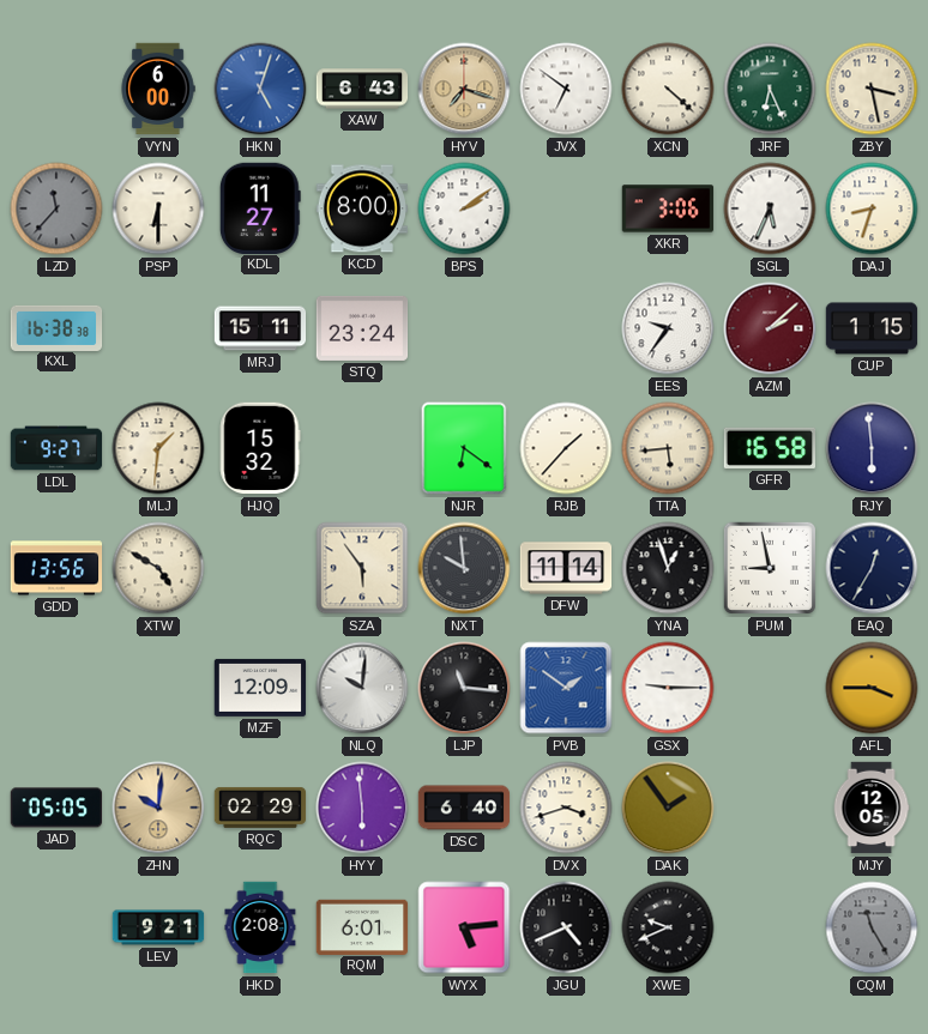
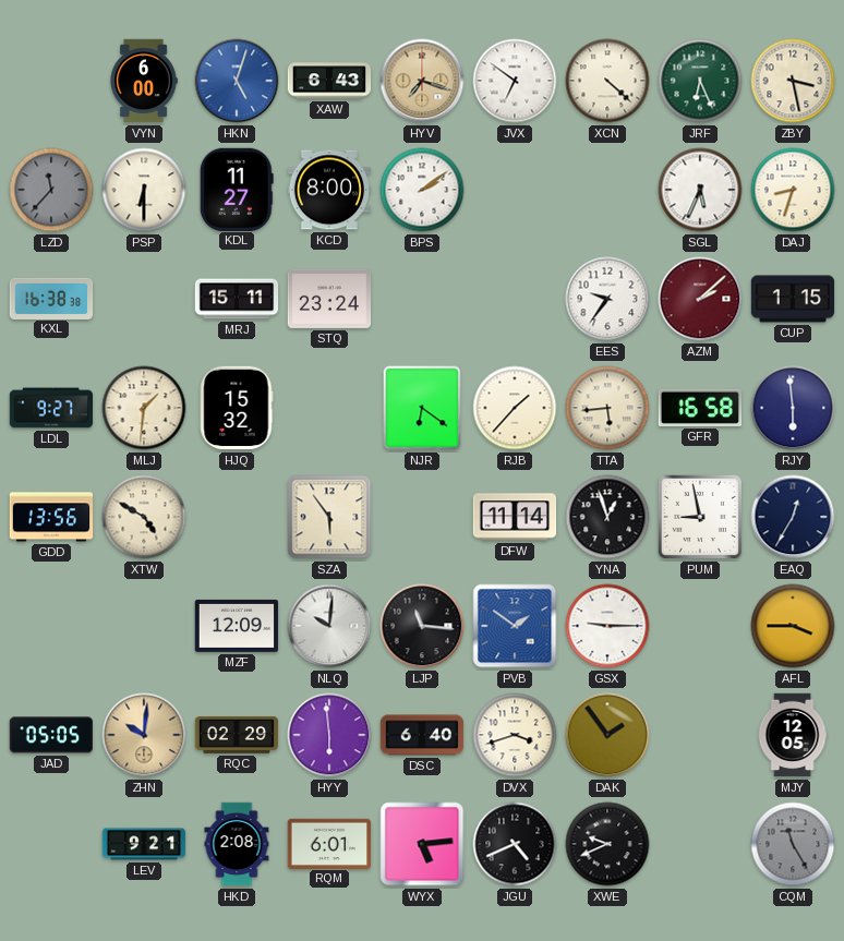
XKR: 3:06 -> none
NXT: 9:59 -> none
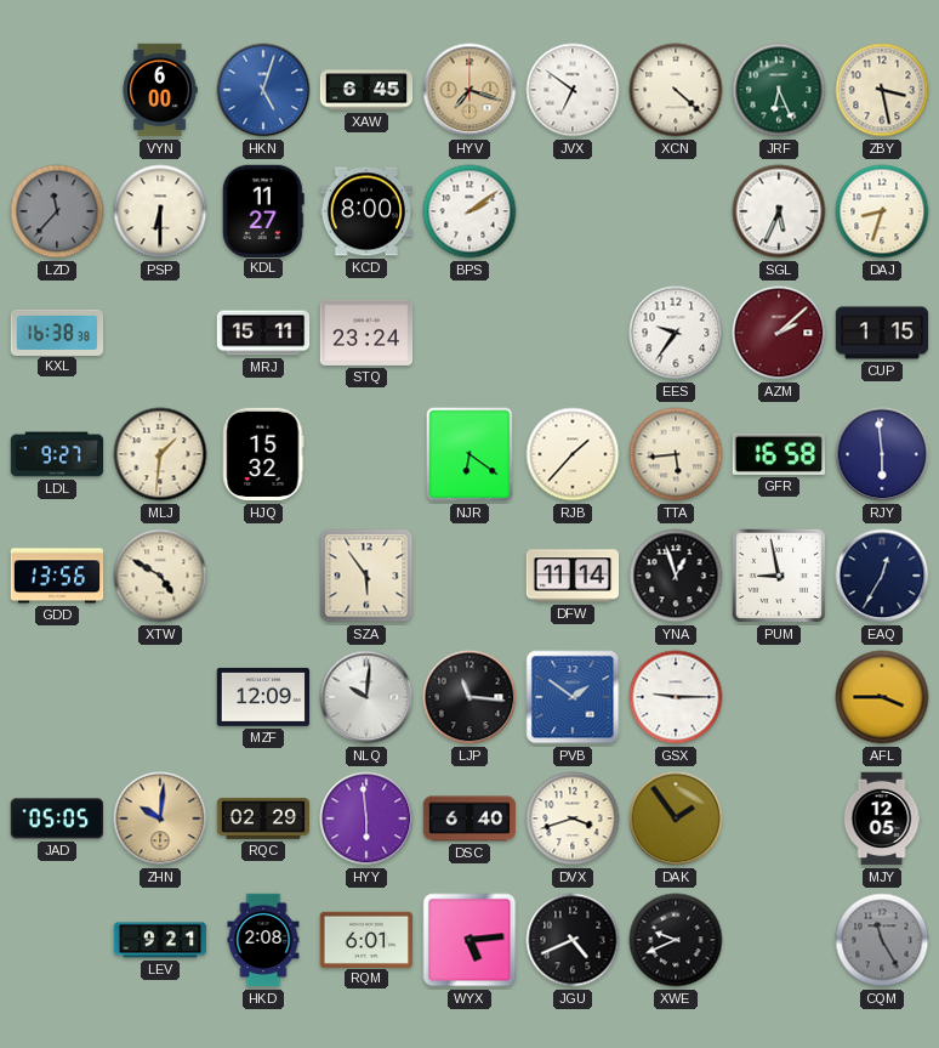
XAW: 6:43 -> 6:45
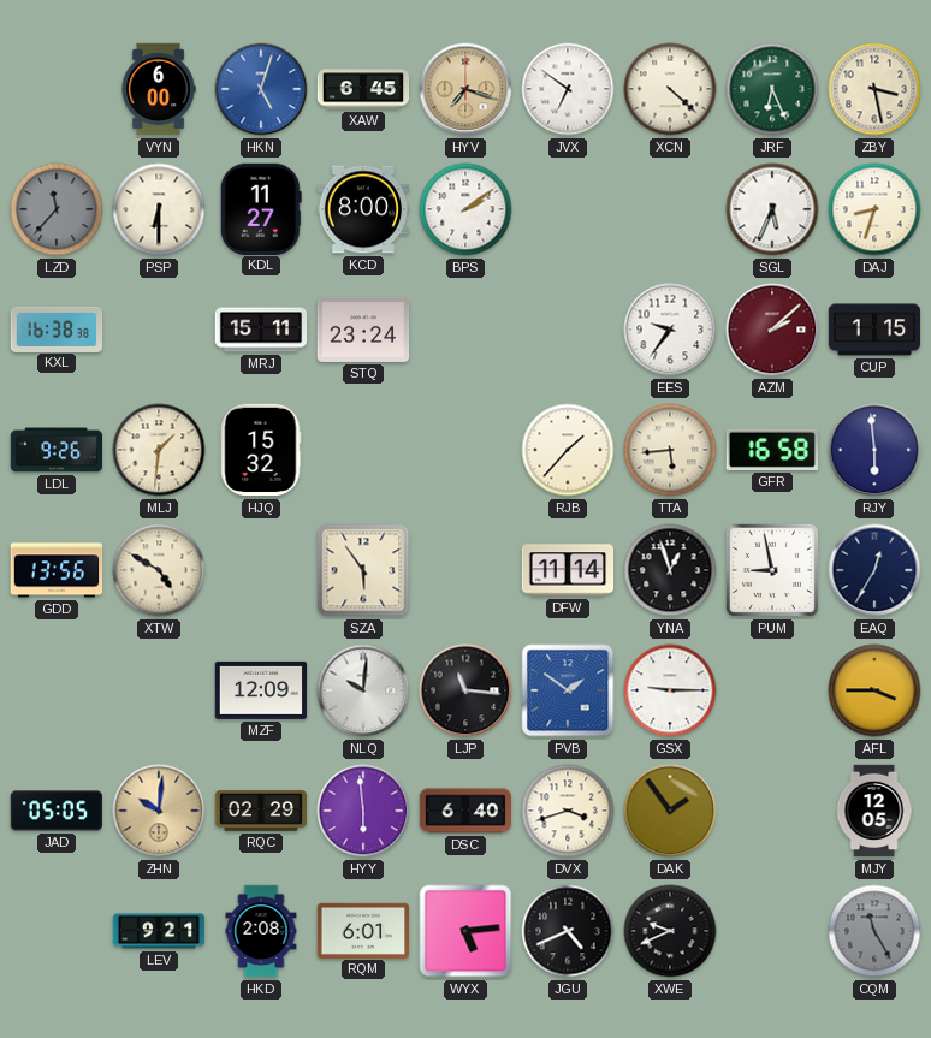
LDL: 9:27 -> 9:26
NJR: 6:21 -> none
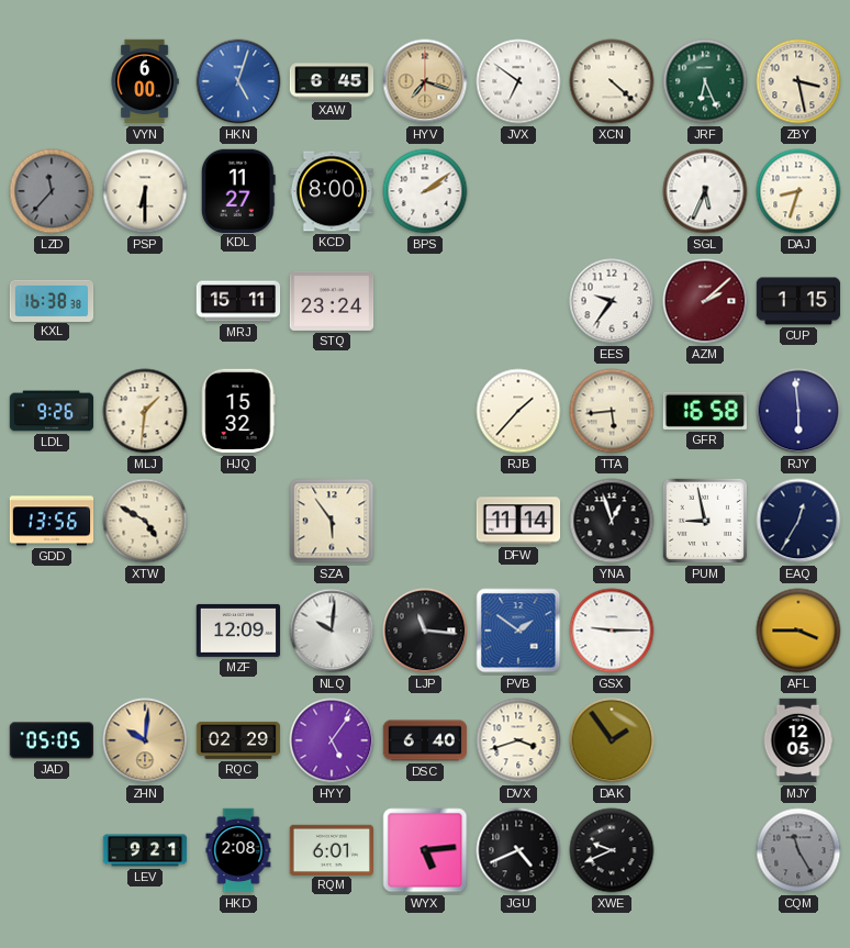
HYY: 5:59 -> 5:06
